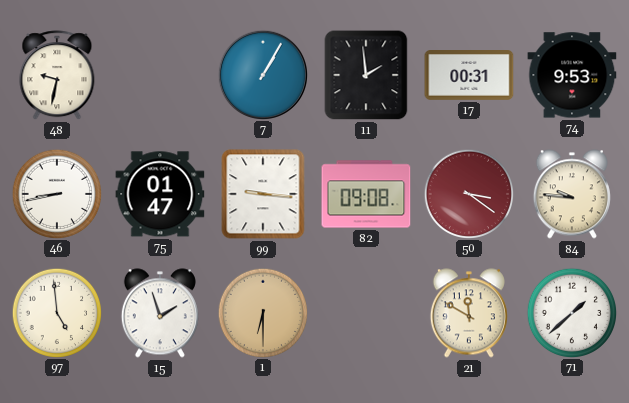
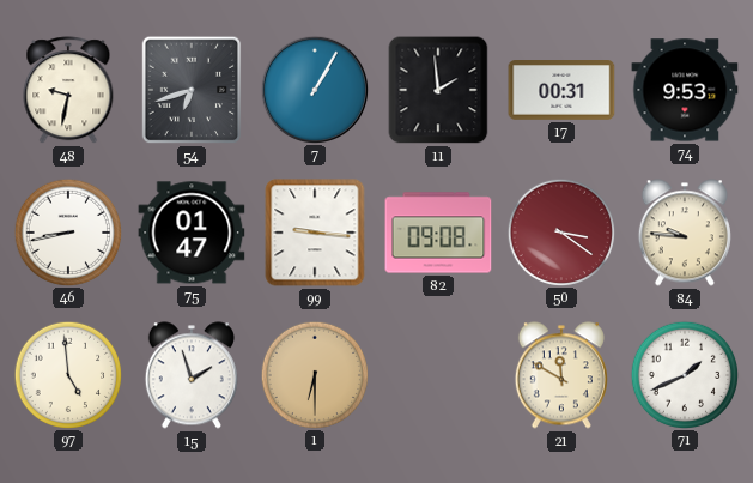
54: none -> 6:42
71: 1:38 -> 1:41
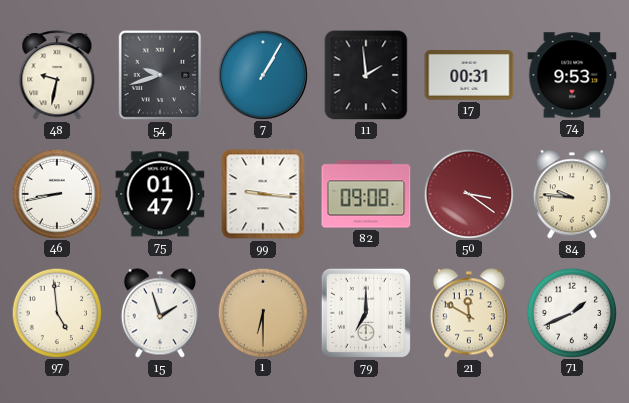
54: 6:42 -> 9:42
79: none -> 7:00
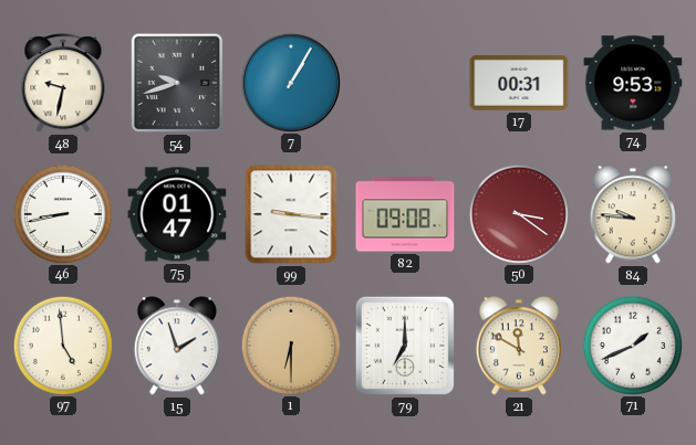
11: 1:59 -> none
